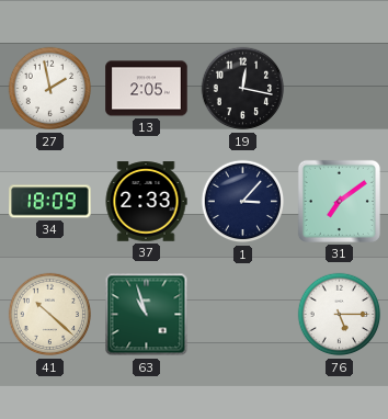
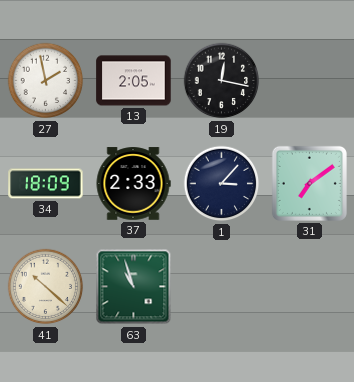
76: 5:15 -> none
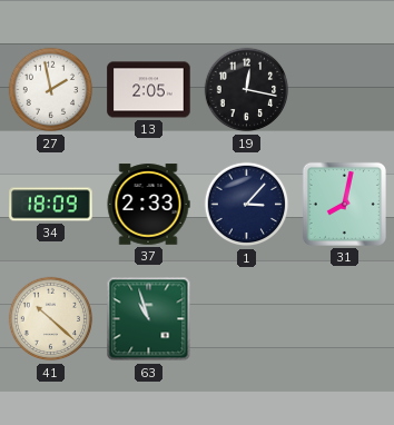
31: 7:09 -> 8:02
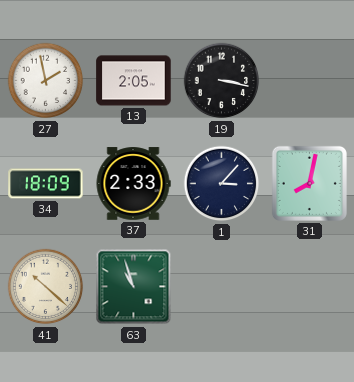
19: 12:17 -> 3:17
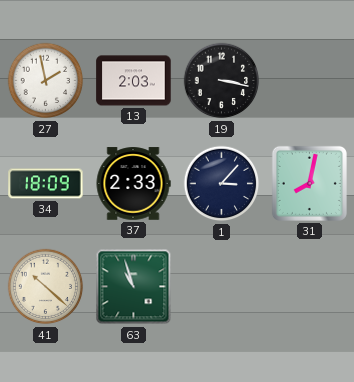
13: 2:05 -> 2:03
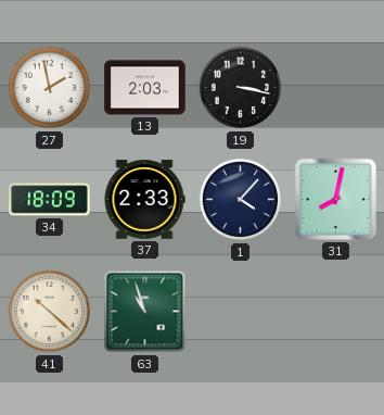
1: 3:07 -> 4:07
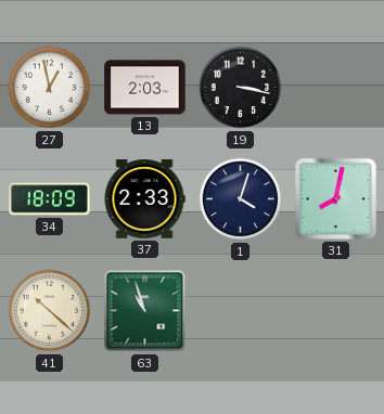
27: 1:58 -> 12:58
1: 4:07 -> 4:03
